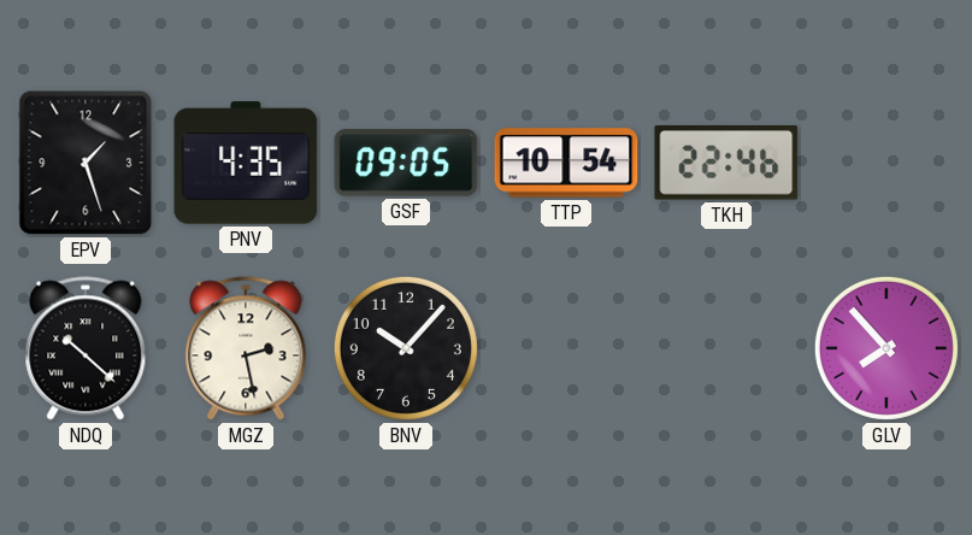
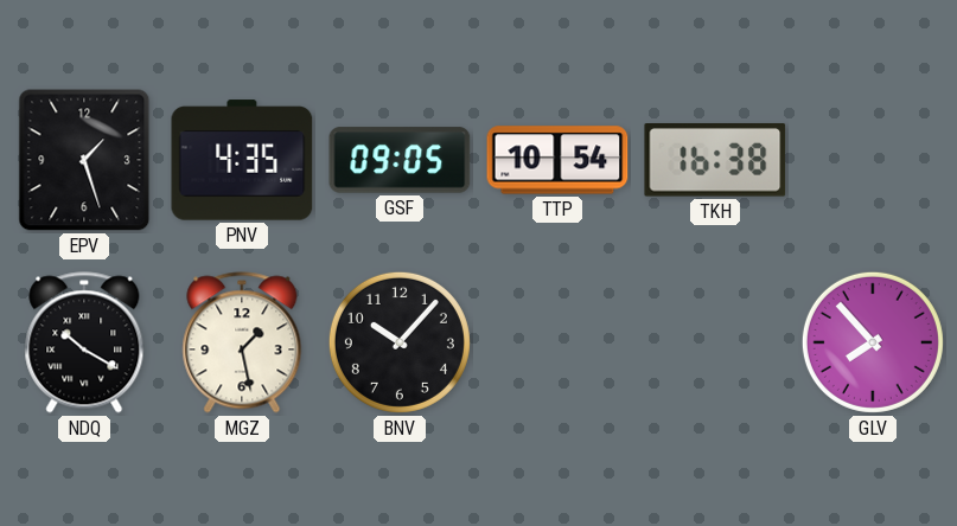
TKH: 22:46 -> 16:38
NDQ: 10:22 -> 10:20
MGZ: 2:28 -> 1:28
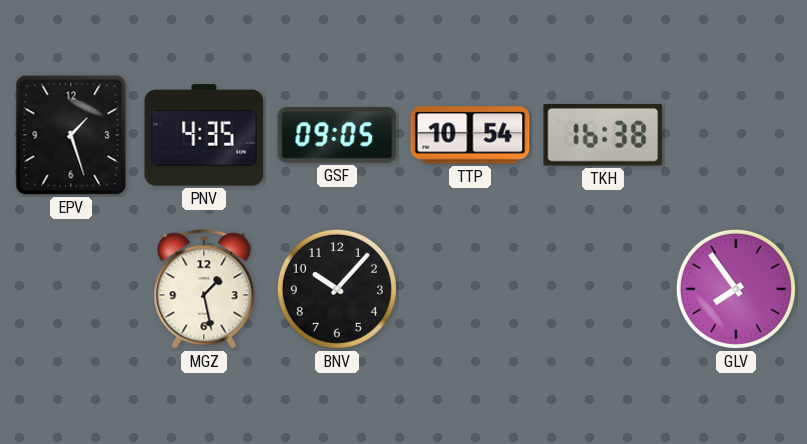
NDQ: 10:20 -> none
GLV: 7:53 -> 7:54
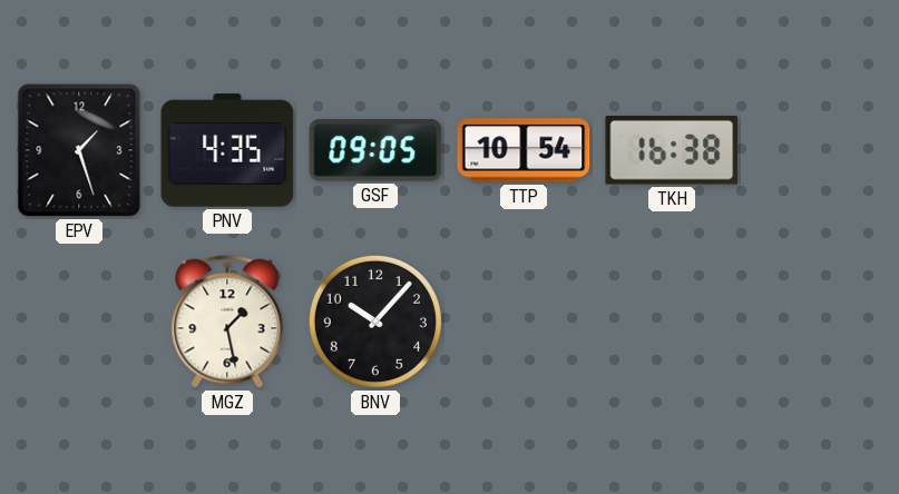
GLV: 7:54 -> none
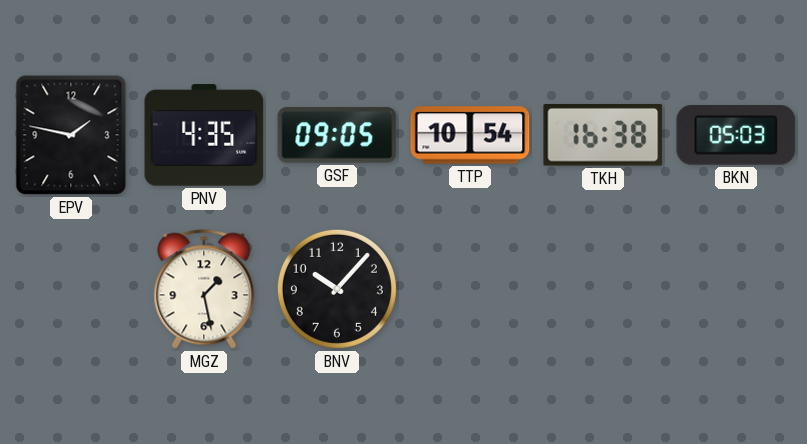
EPV: 1:27 -> 1:47
BKN: none -> 05:03
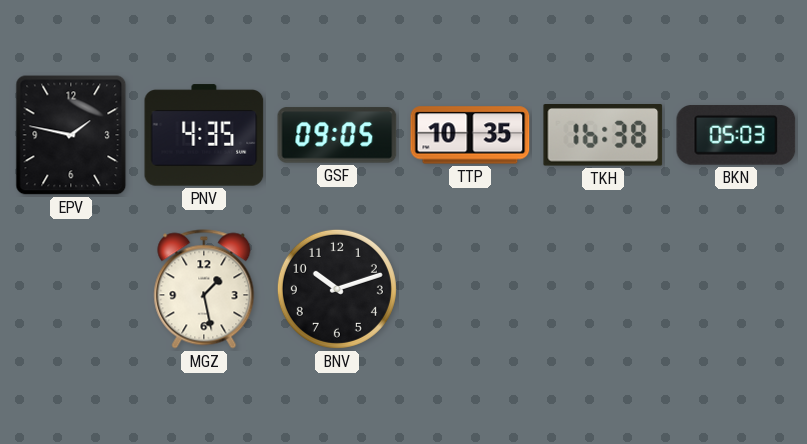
TTP: 10:54 -> 10:35
BNV: 10:07 -> 10:12
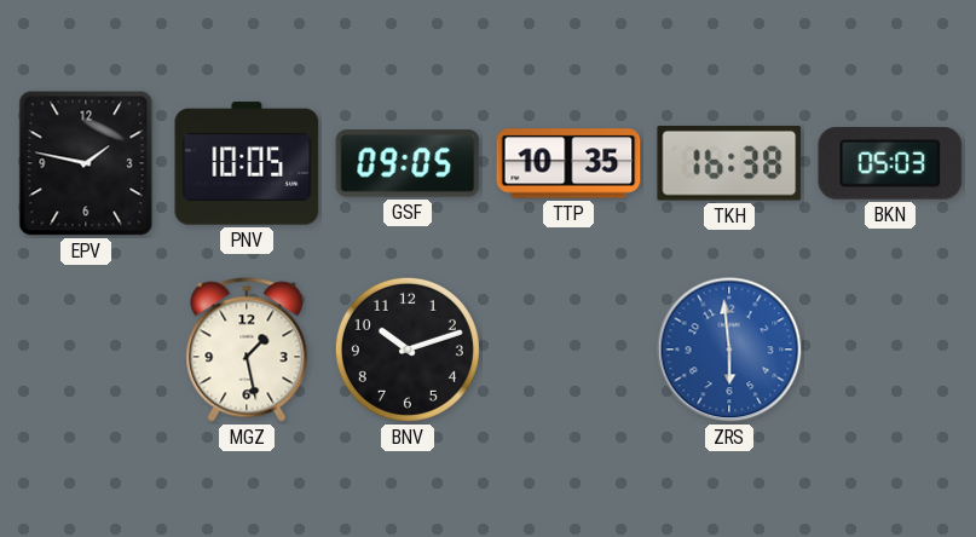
PNV: 4:35 -> 10:05
ZRS: none -> 5:59
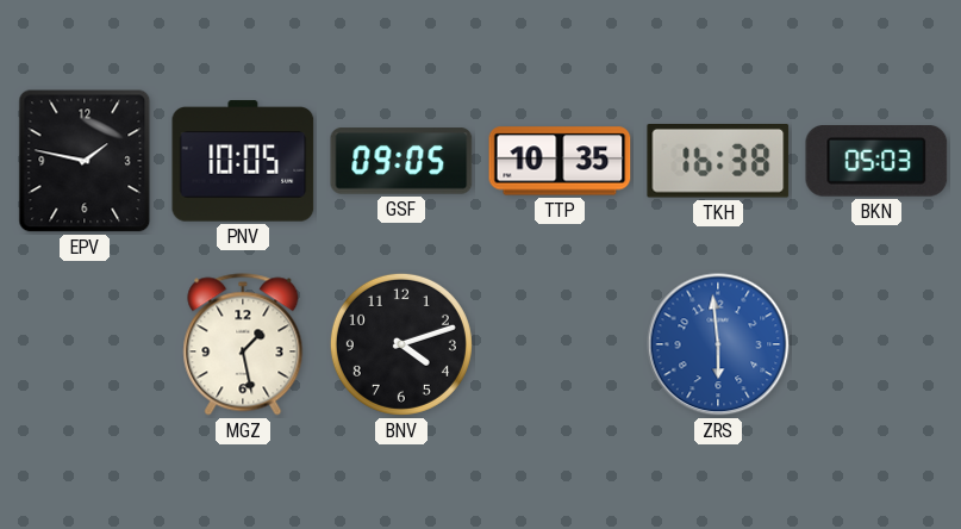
BNV: 10:12 -> 4:12
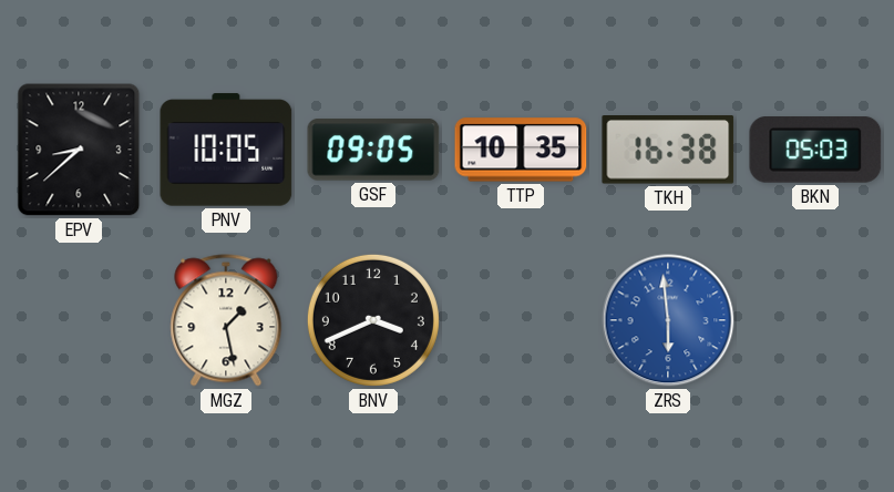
EPV: 1:47 -> 8:38
BNV: 4:12 -> 3:41
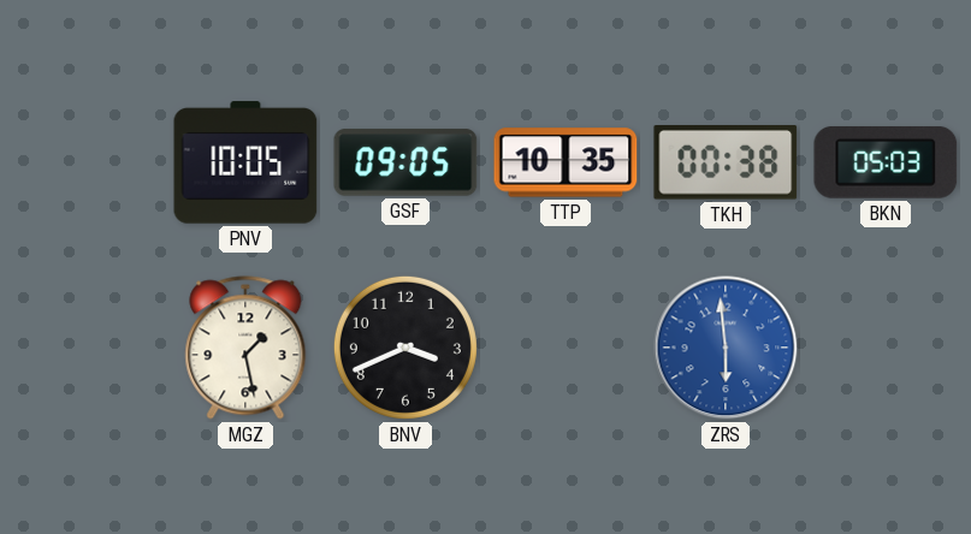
EPV: 8:38 -> none
TKH: 16:38 -> 00:38
